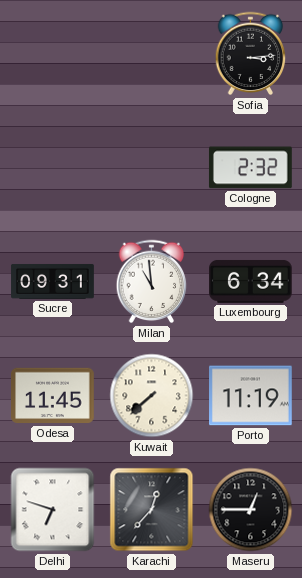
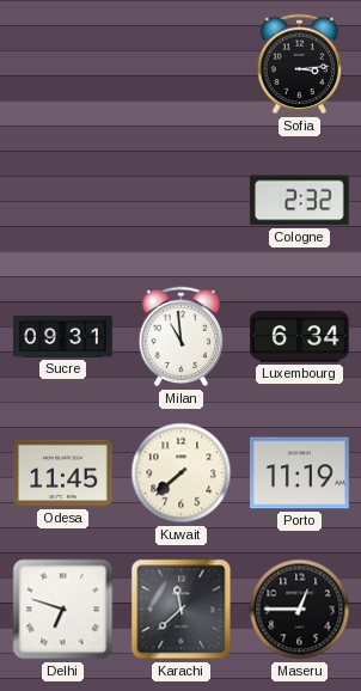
Karachi: 12:37 -> 11:38
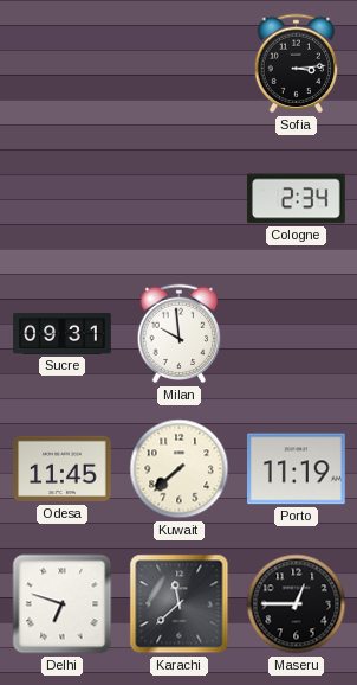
Cologne: 2:32 -> 2:34
Milan: 10:59 -> 9:59
Luxembourg: 6:34 -> none
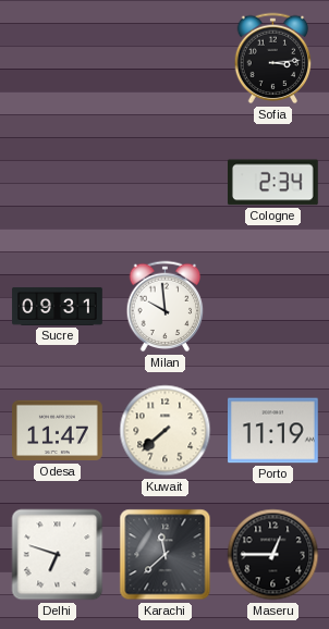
Odesa: 11:45 -> 11:47
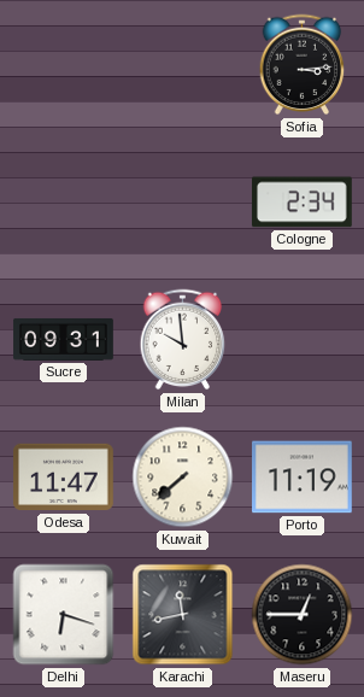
Delhi: 6:48 -> 6:18
Karachi: 11:38 -> 11:43
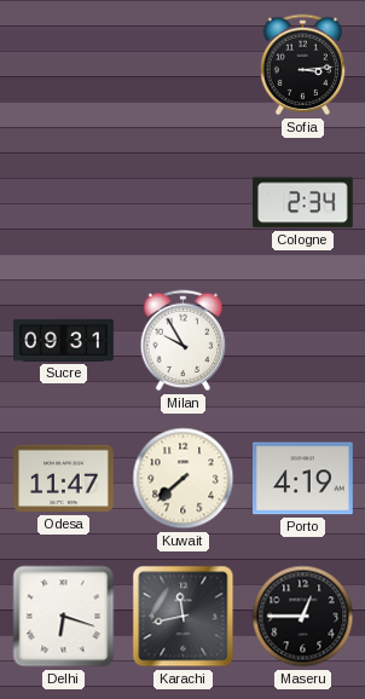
Milan: 9:59 -> 9:55
Porto: 11:19 -> 4:19
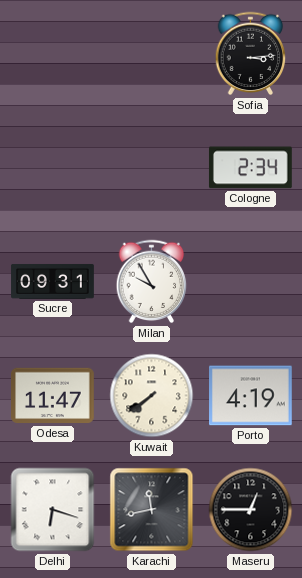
Kuwait: 7:38 -> 7:39
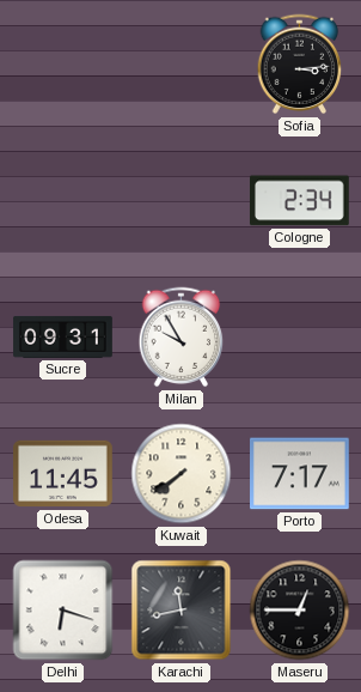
Odesa: 11:47 -> 11:45
Porto: 4:19 -> 7:17
